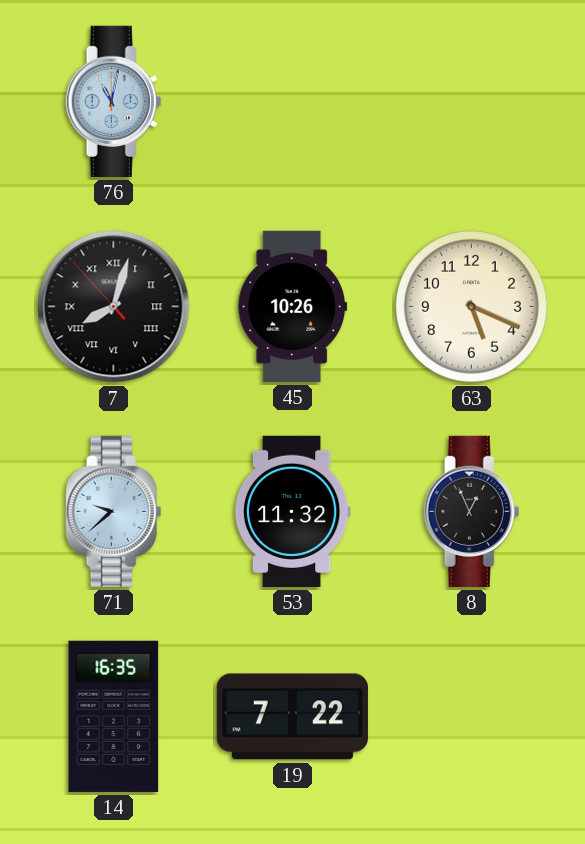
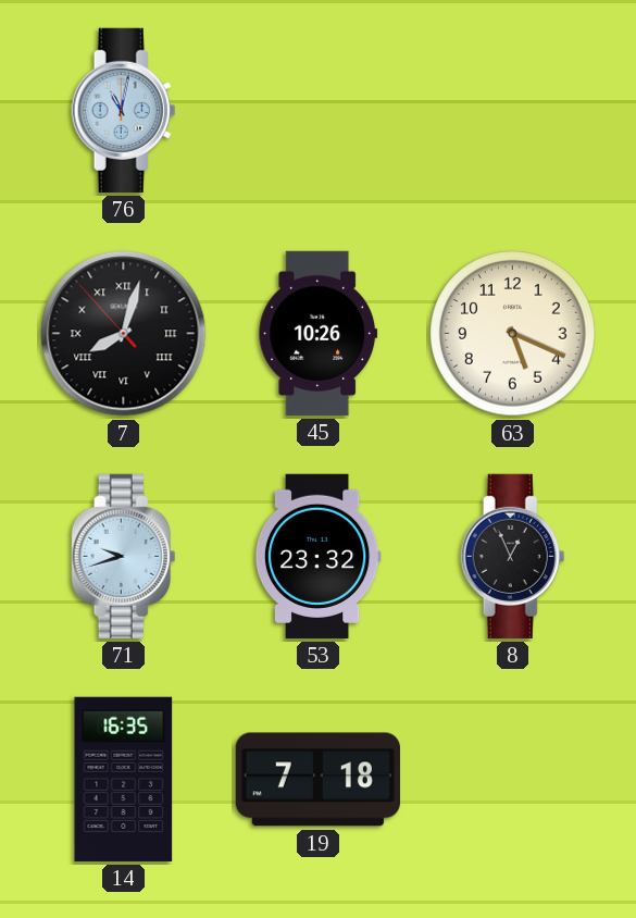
71: 9:38 -> 9:42
53: 11:32 -> 23:32
19: 7:22 -> 7:18
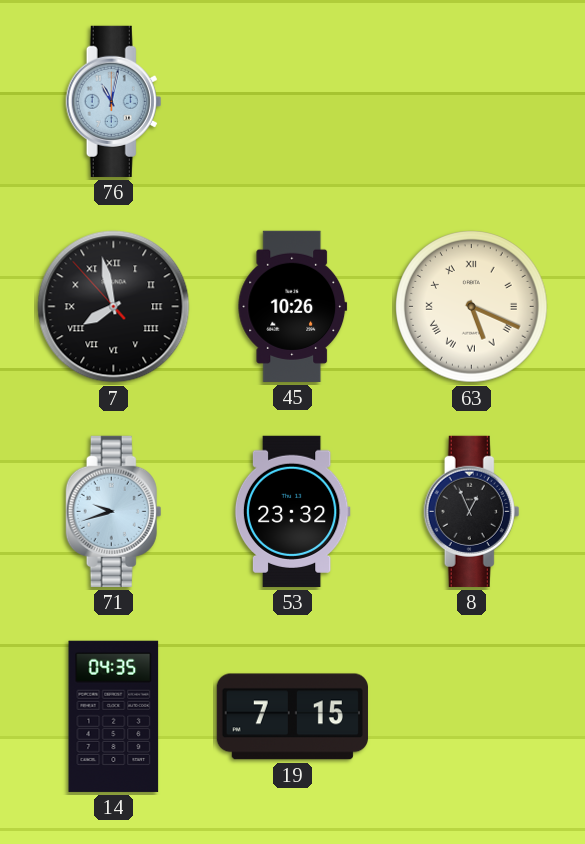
7: 8:02 -> 7:57
63 numerals: Arabic -> Roman
14: 16:35 -> 04:35
19: 7:18 -> 7:15
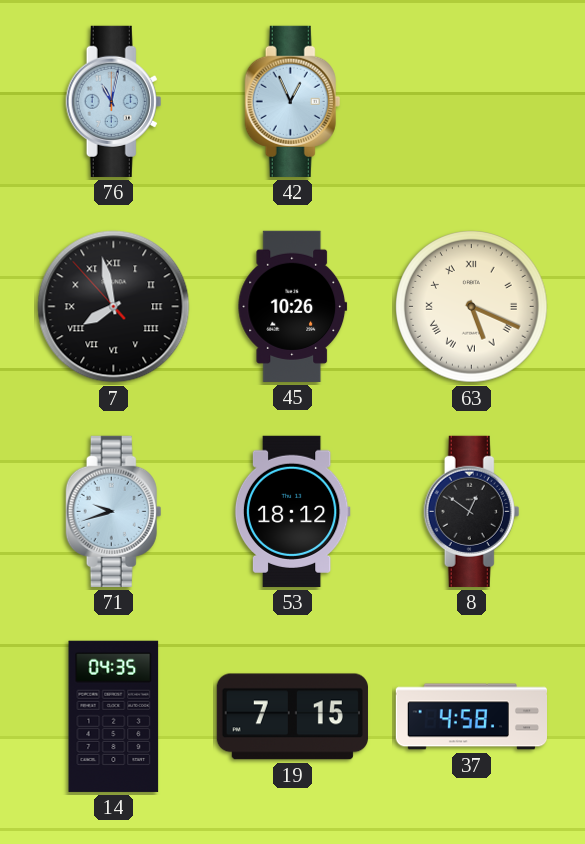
42: none -> 12:56
53: 23:32 -> 18:12
8: 12:56 -> 12:51
37: none -> 4:58
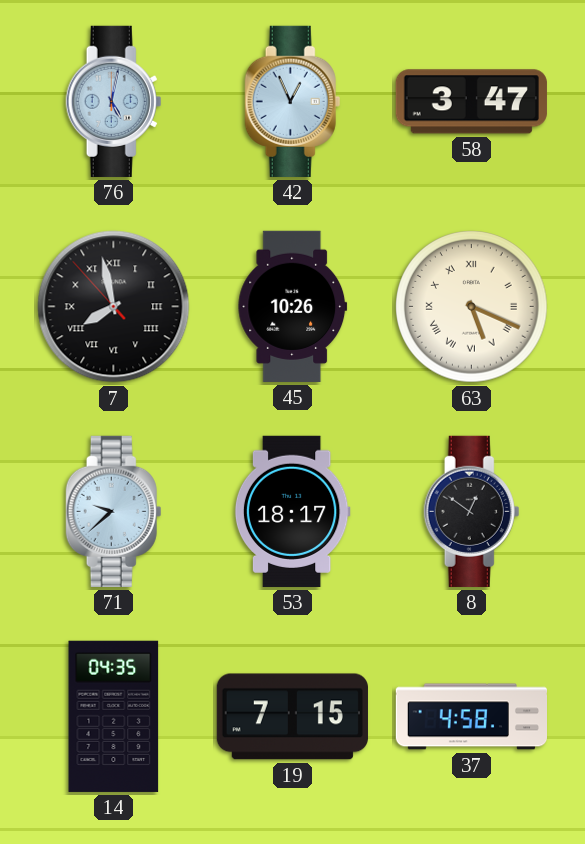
76: 11:02 -> 5:02
58: none -> 3:47
71: 9:42 -> 9:38
53: 18:12 -> 18:17
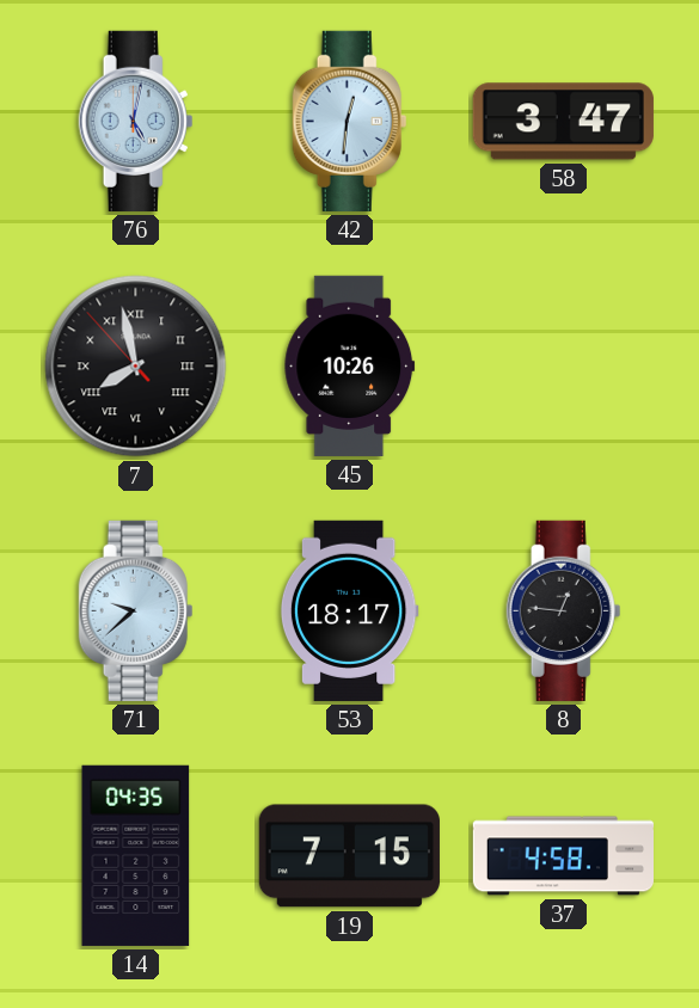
42: 12:56 -> 12:31
63: 5:19 -> none
8: 12:51 -> 12:46
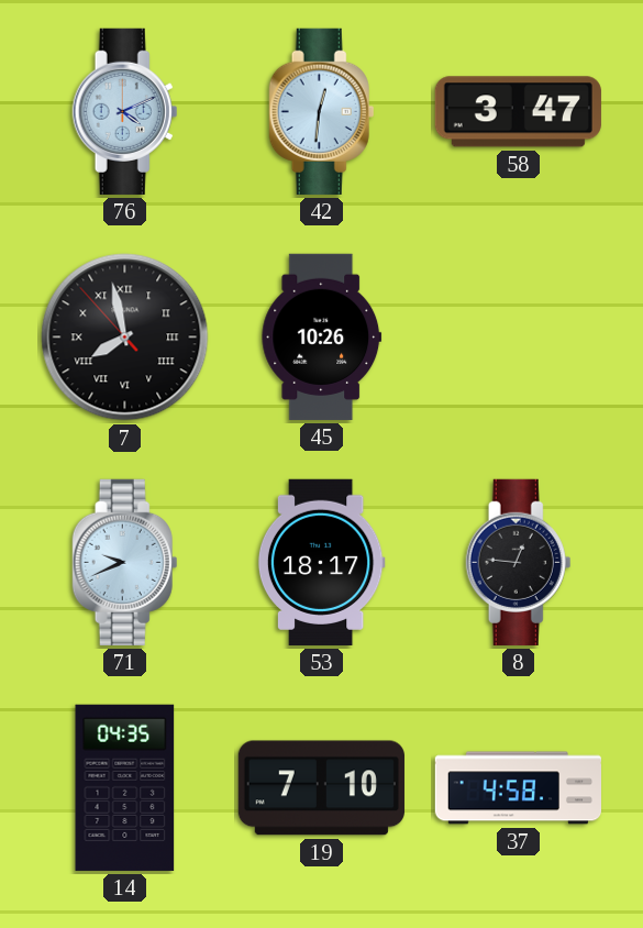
76: 5:02 -> 4:11
71: 9:38 -> 9:41
19: 7:15 -> 7:10
